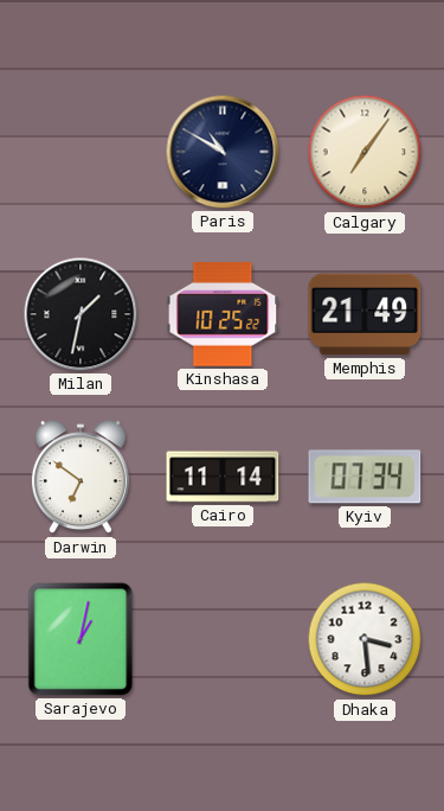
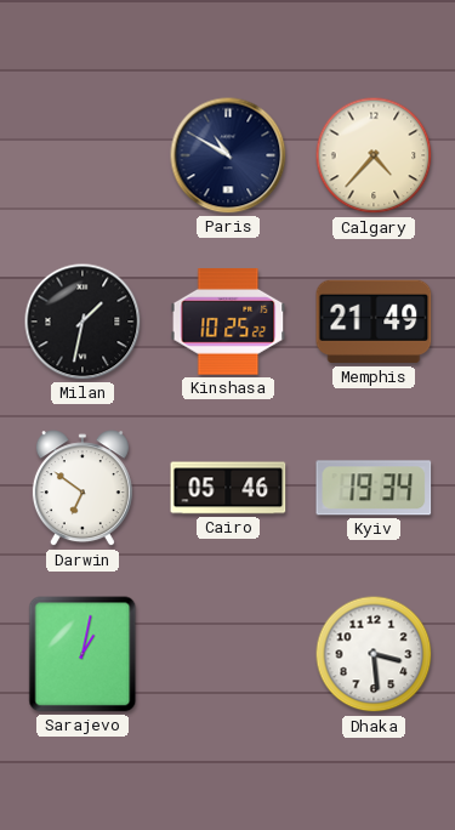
Calgary: 7:06 -> 4:37
Cairo: 11:14 -> 05:46
Kyiv: 07:34 -> 19:34
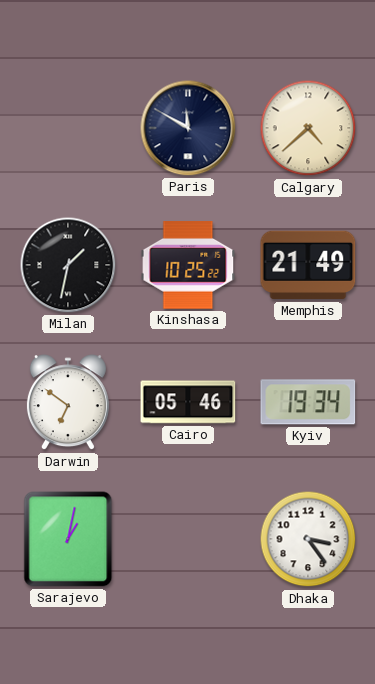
Paris: 10:50 -> 11:50
Calgary: 4:37 -> 4:38
Dhaka: 3:29 -> 3:24
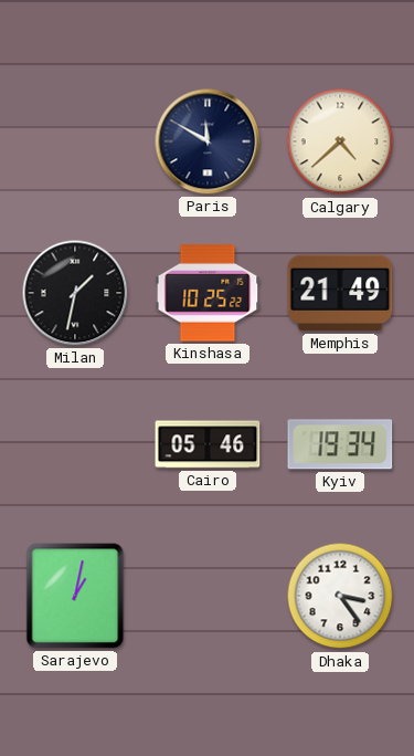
Darwin: 6:51 -> none
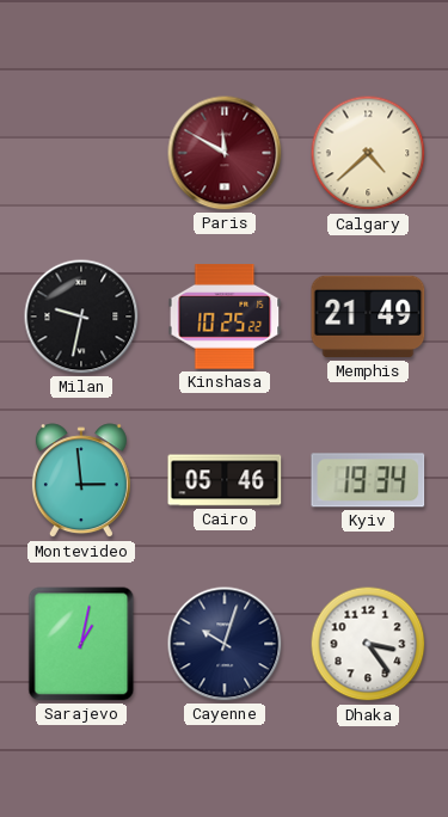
Paris dial: navy -> burgundy
Milan: 1:32 -> 9:32
Montevideo: none -> 2:59
Cayenne: none -> 10:03
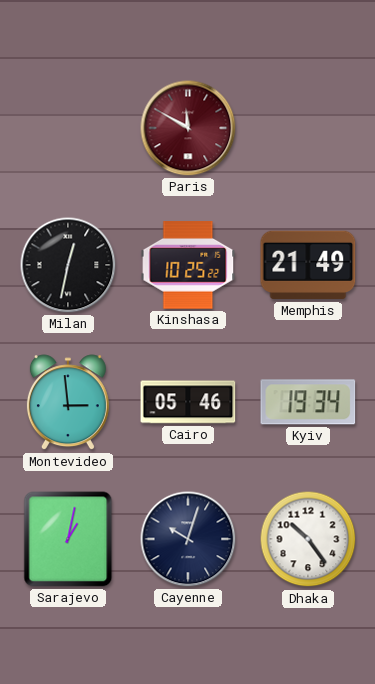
Calgary: 4:38 -> none
Milan: 9:32 -> 12:32
Dhaka: 3:24 -> 10:24
